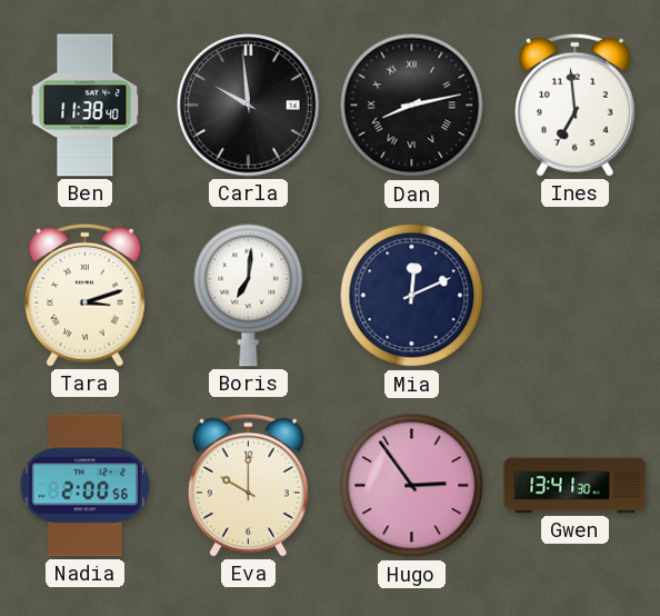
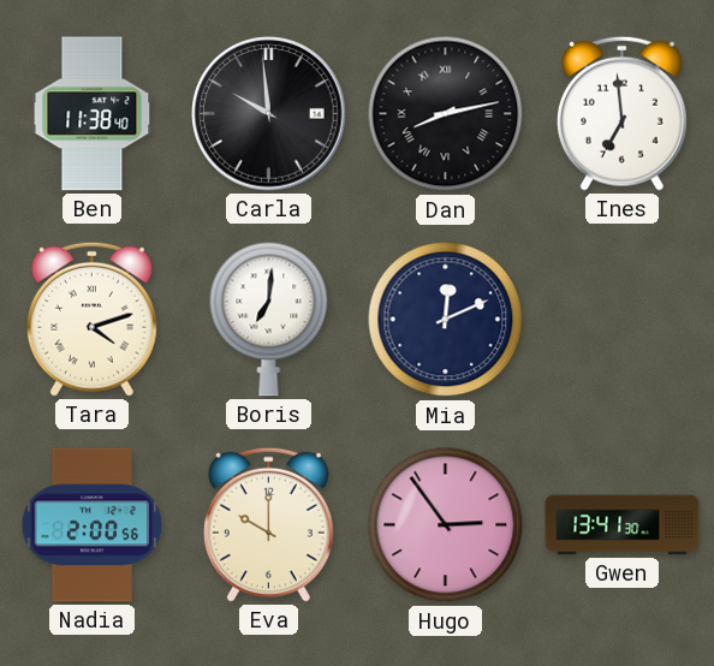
Tara: 3:12 -> 4:12
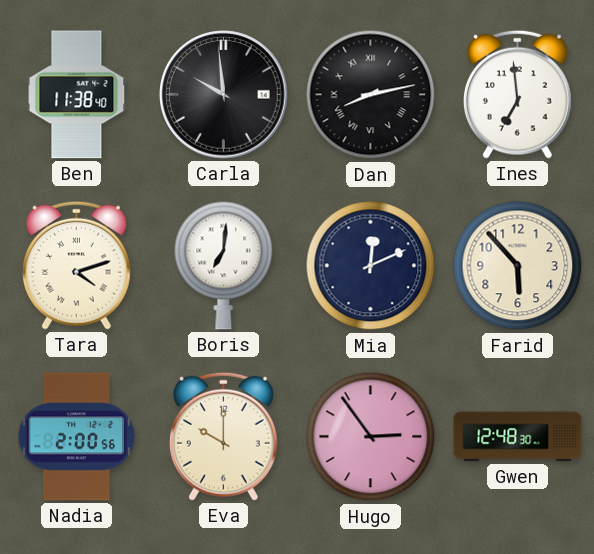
Farid: none -> 5:53
Gwen: 13:41 -> 12:48
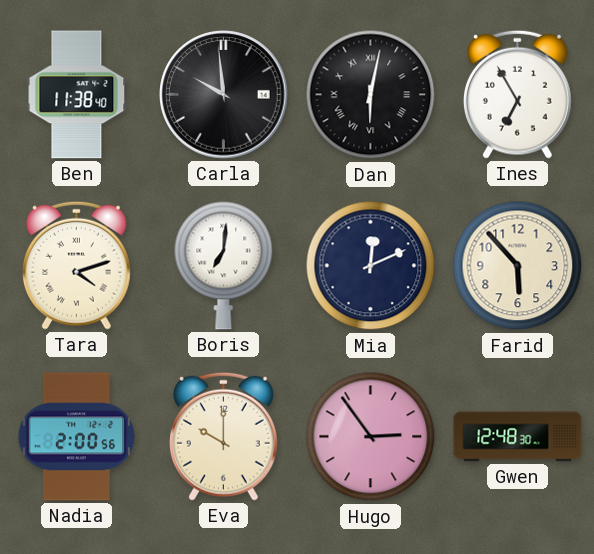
Dan: 8:13 -> 6:02
Ines: 6:59 -> 6:55
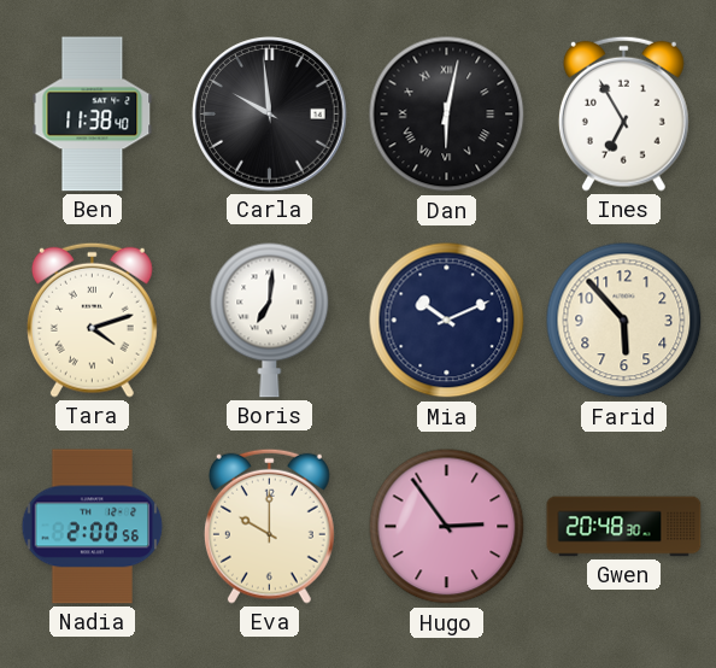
Mia: 12:11 -> 10:11
Gwen: 12:48 -> 20:48
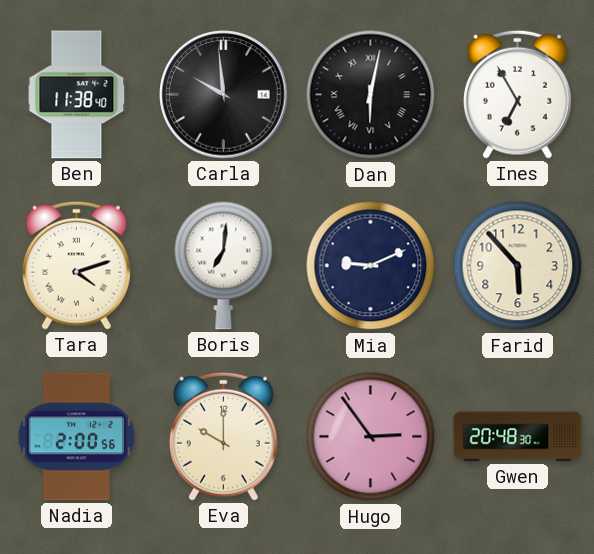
Mia: 10:11 -> 9:11
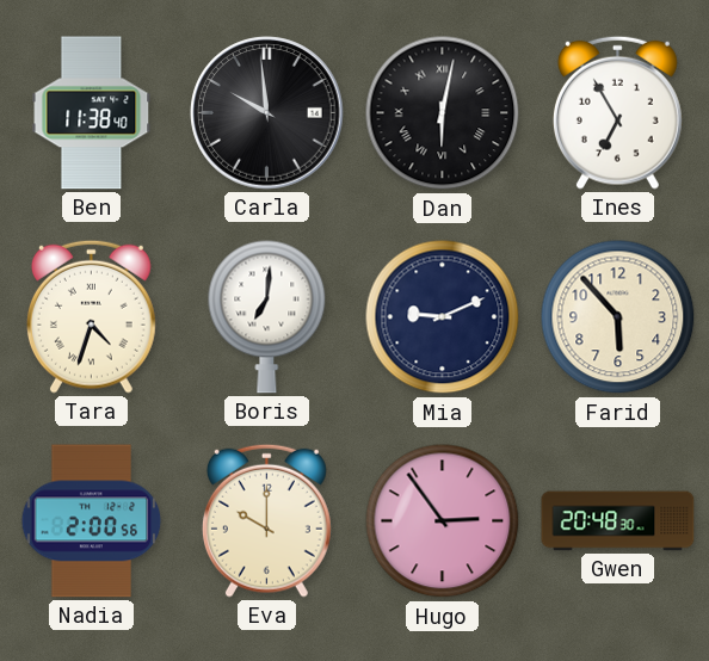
Tara: 4:12 -> 4:33
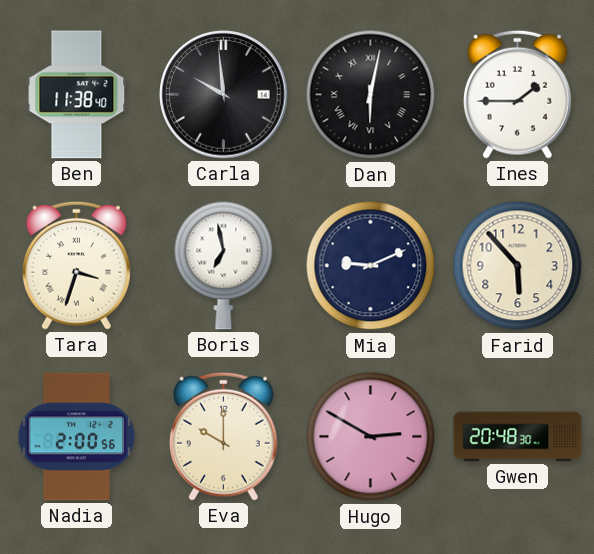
Ines: 6:55 -> 1:45
Tara: 4:33 -> 3:33
Boris: 7:01 -> 6:58
Hugo: 2:54 -> 2:50
